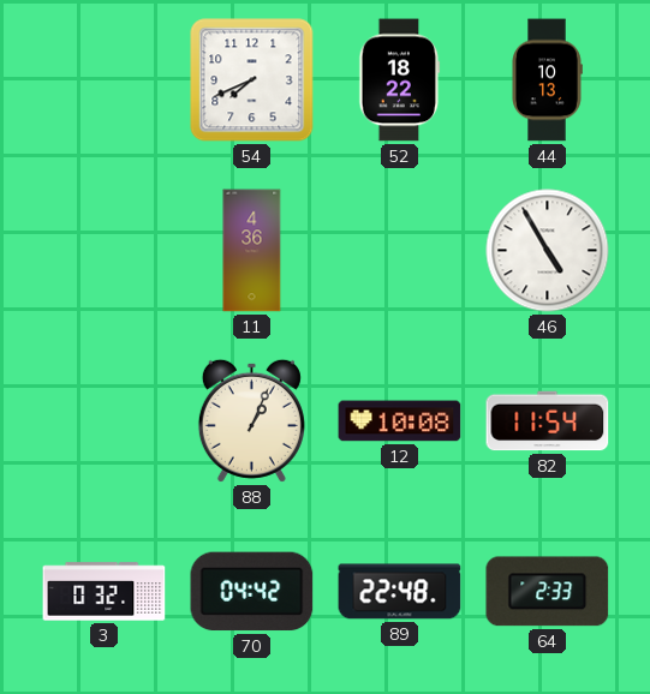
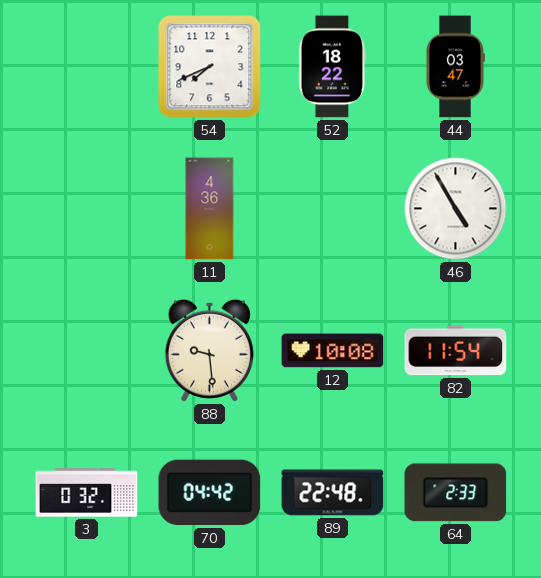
44: 10:13 -> 03:47
88: 1:04 -> 9:29
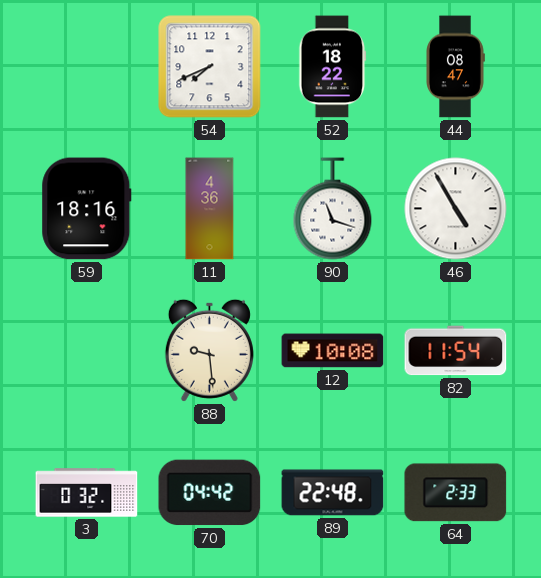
44: 03:47 -> 08:47
59: none -> 18:16
90: none -> 11:18
